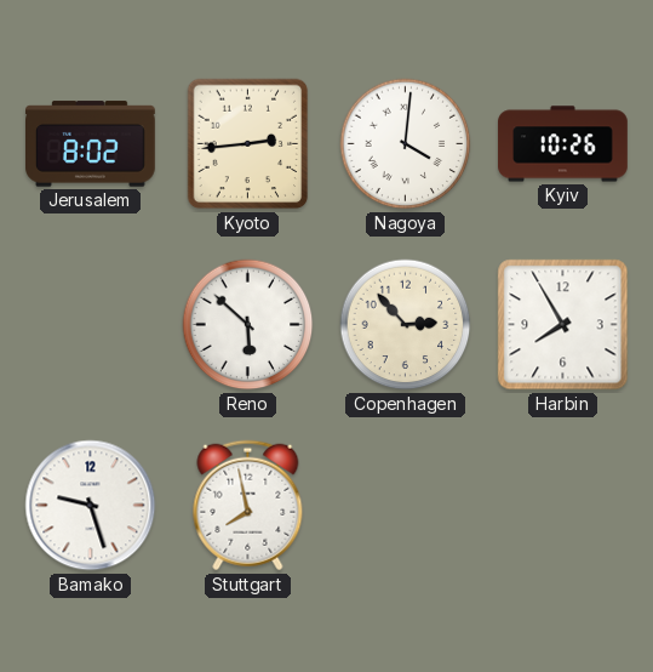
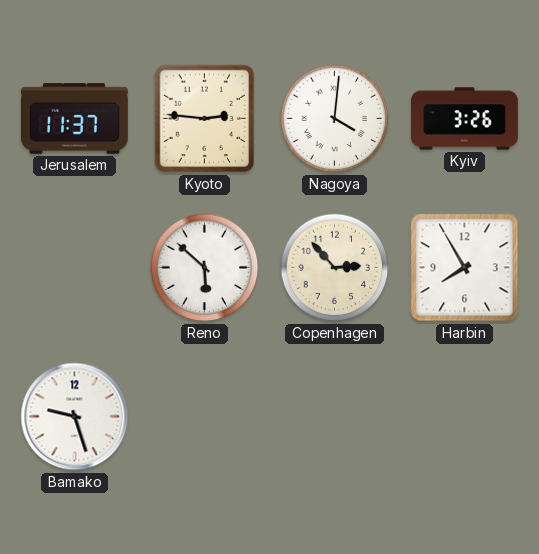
Jerusalem: 8:02 -> 11:37
Kyoto: 2:44 -> 2:46
Kyiv: 10:26 -> 3:26
Stuttgart: 7:58 -> none
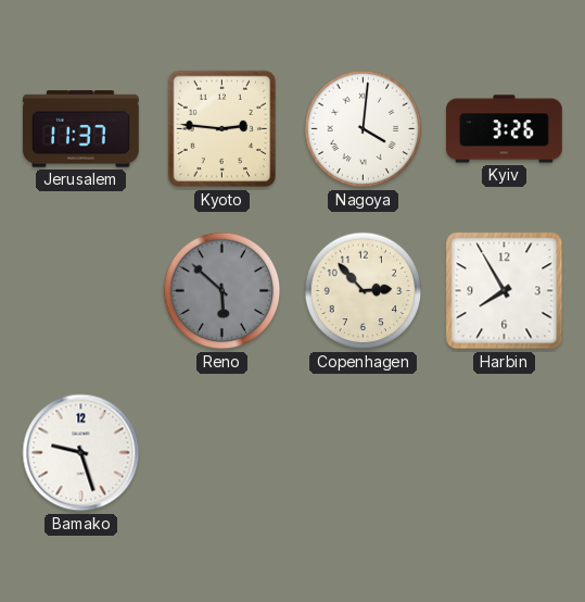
Reno dial: white -> grey
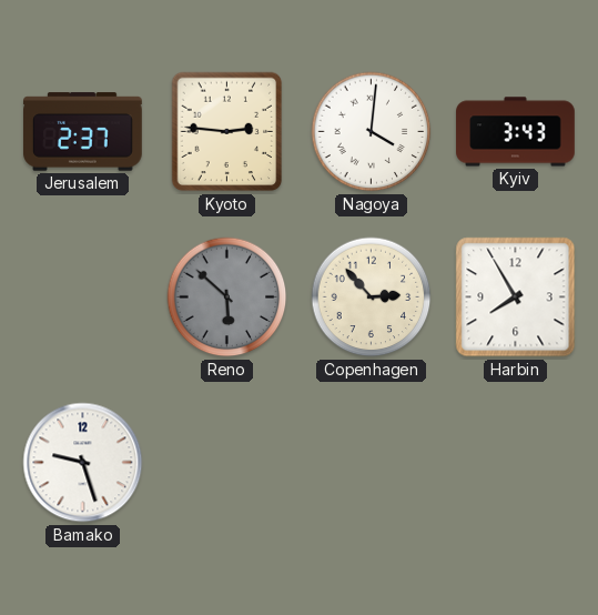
Jerusalem: 11:37 -> 2:37
Kyiv: 3:26 -> 3:43
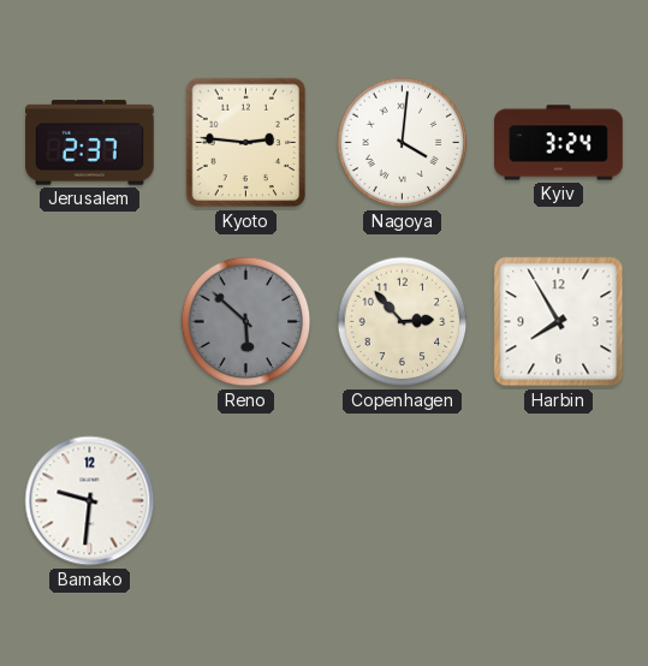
Kyiv: 3:43 -> 3:24
Bamako: 9:27 -> 9:31
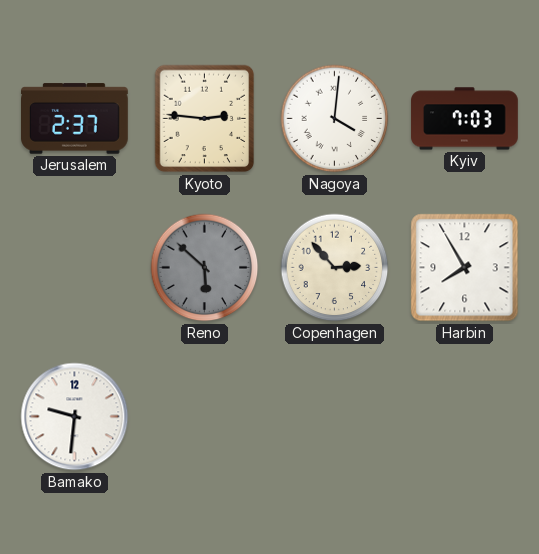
Kyiv: 3:24 -> 7:03
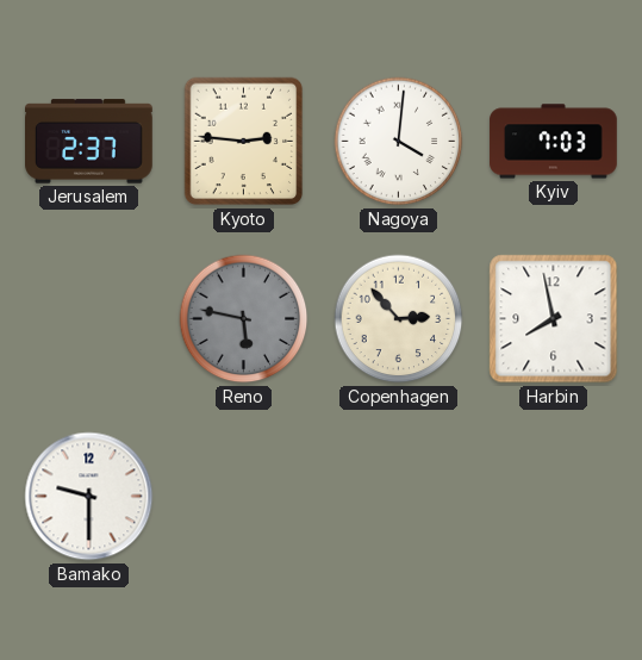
Reno: 5:52 -> 5:47
Harbin: 7:55 -> 7:58
Bamako: 9:31 -> 9:30
